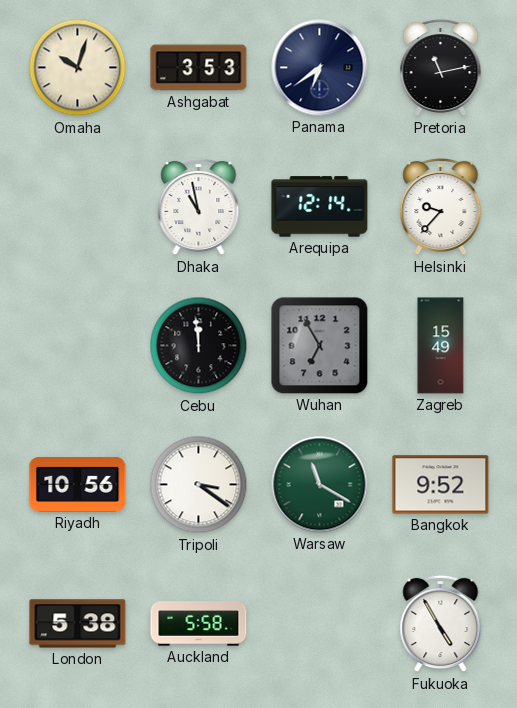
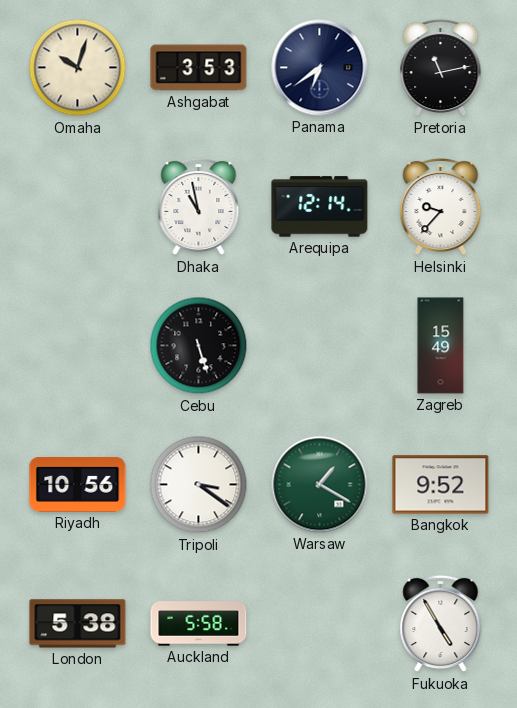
Cebu: 11:59 -> 5:27
Wuhan: 6:55 -> none
Warsaw: 11:20 -> 1:20
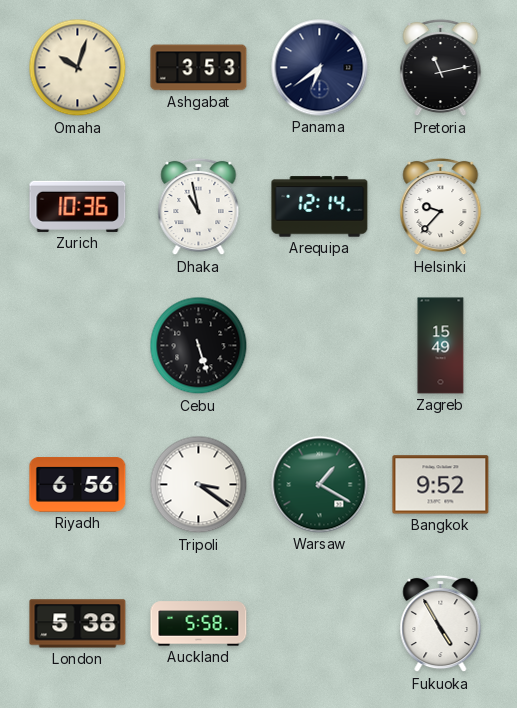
Zurich: none -> 10:36
Riyadh: 10:56 -> 6:56
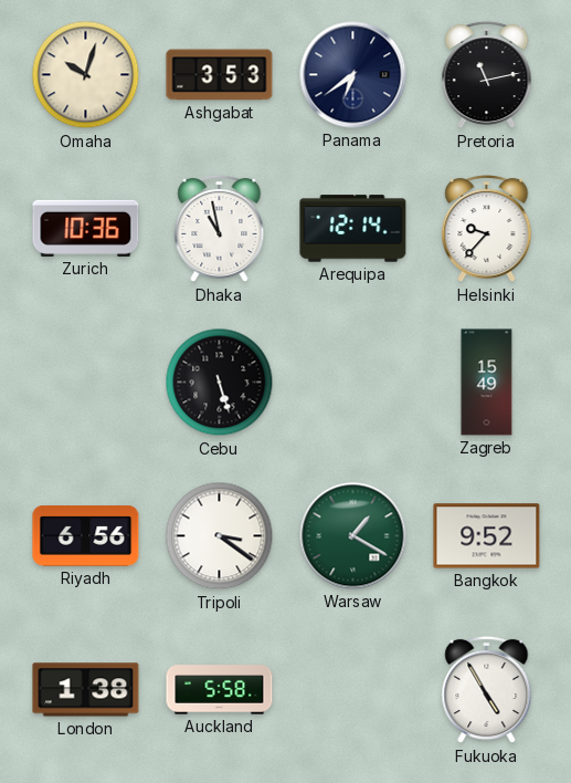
London: 5:38 -> 1:38
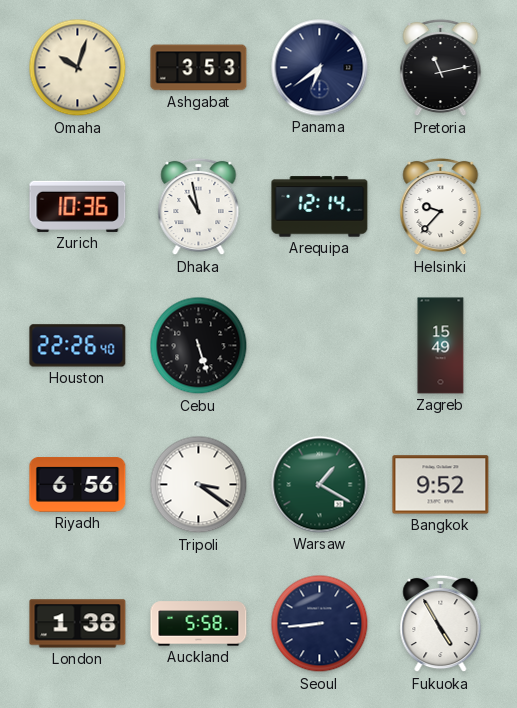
Houston: none -> 22:26
Seoul: none -> 8:44
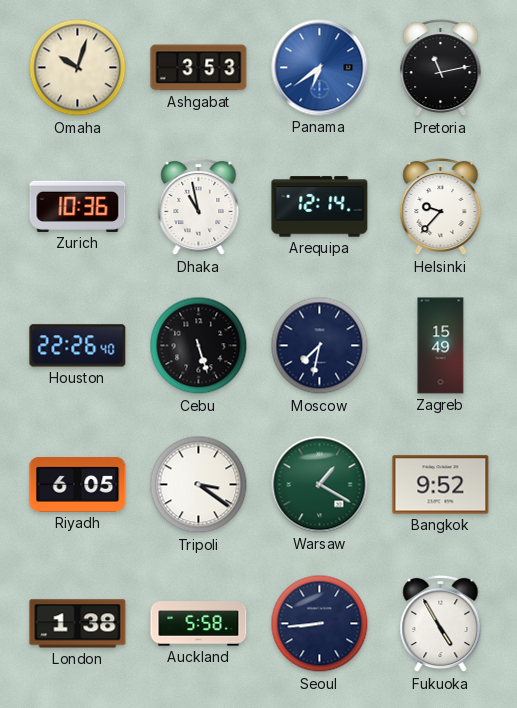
Panama dial: navy -> blue
Moscow: none -> 7:32
Riyadh: 6:56 -> 6:05
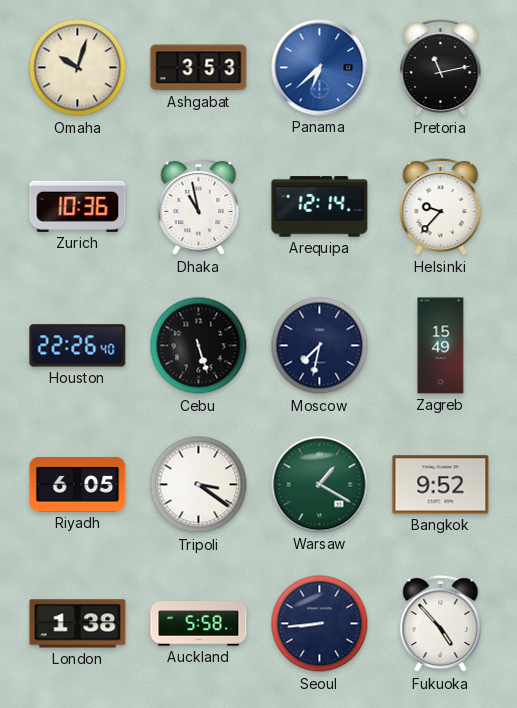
Panama: 6:39 -> 6:38
Fukuoka: 4:55 -> 4:53
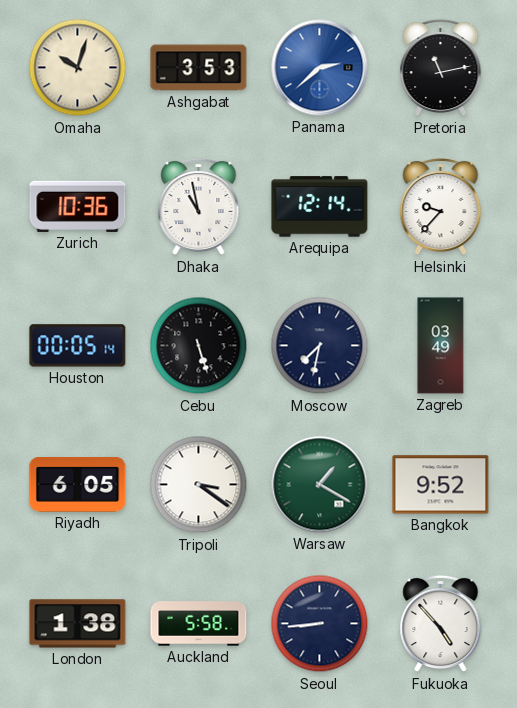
Panama: 6:38 -> 2:38
Houston: 22:26 -> 00:05
Zagreb: 15:49 -> 03:49
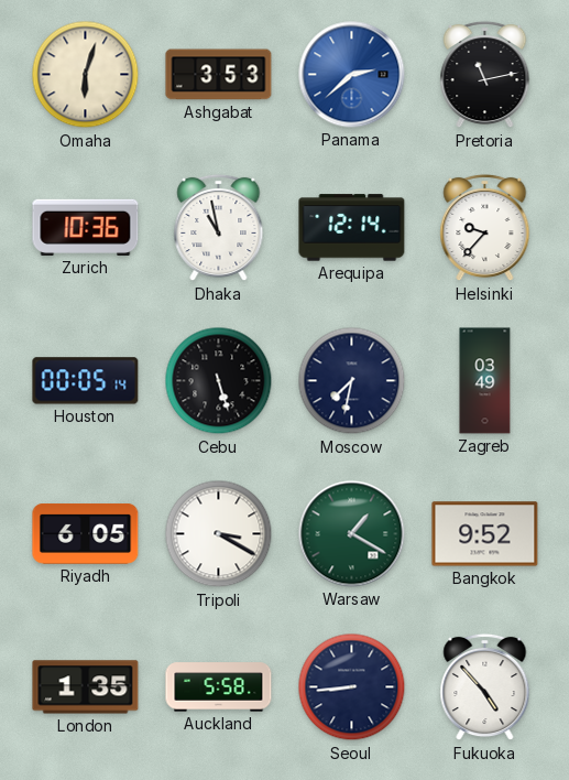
Omaha: 10:03 -> 6:03
Tripoli: 3:21 -> 3:20
London: 1:38 -> 1:35
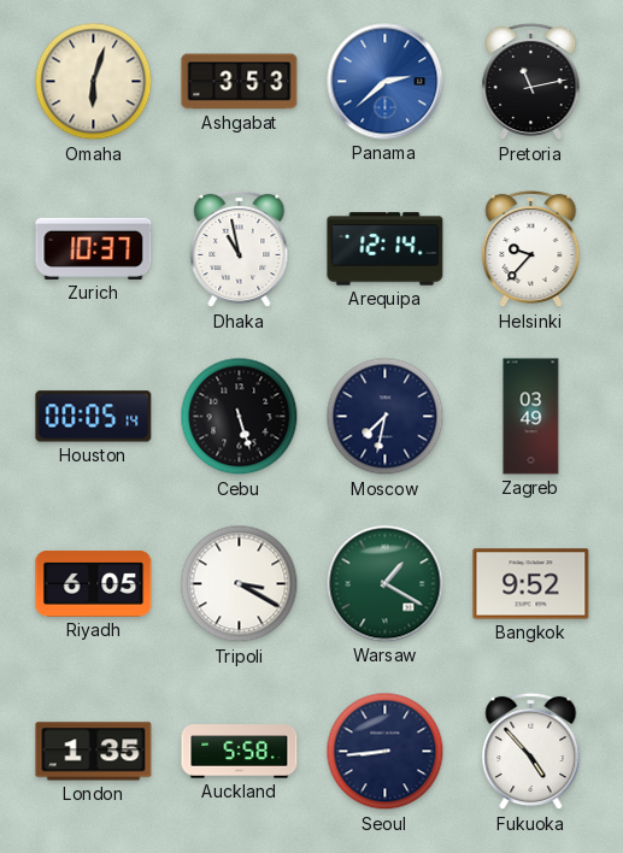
Zurich: 10:36 -> 10:37
